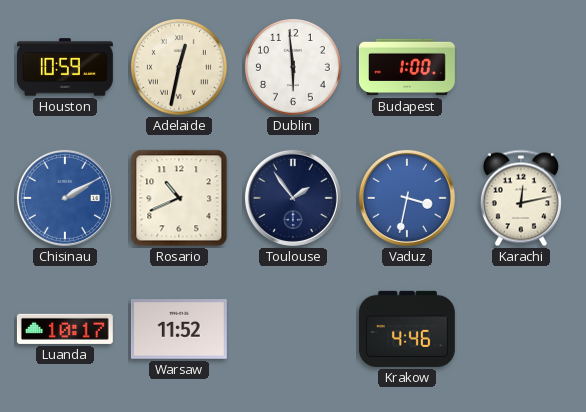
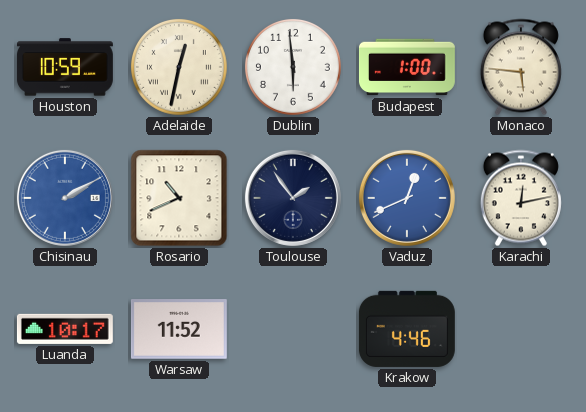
Monaco: none -> 5:46
Vaduz: 3:32 -> 12:41
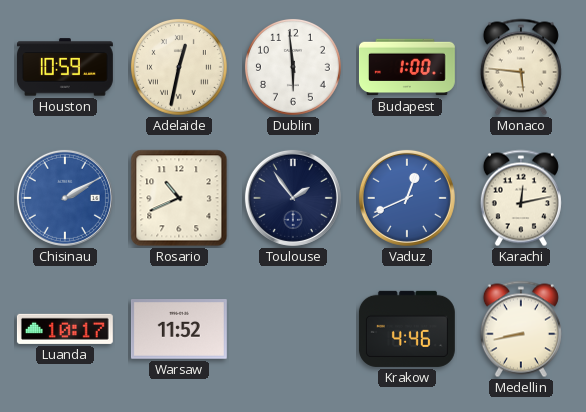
Medellin: none -> 8:43
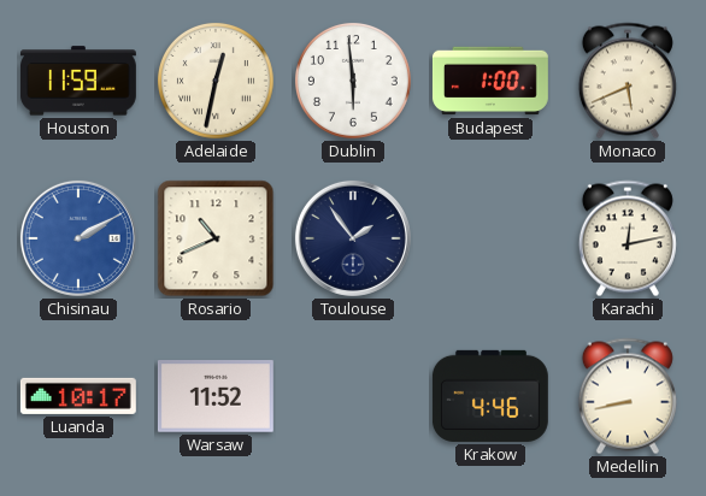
Houston: 10:59 -> 11:59
Monaco: 5:46 -> 5:41
Vaduz: 12:41 -> none
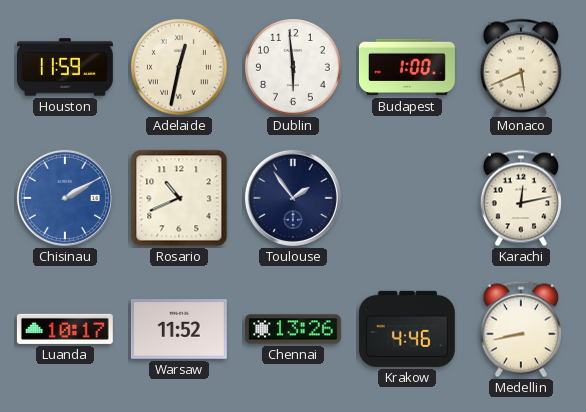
Chennai: none -> 13:26
